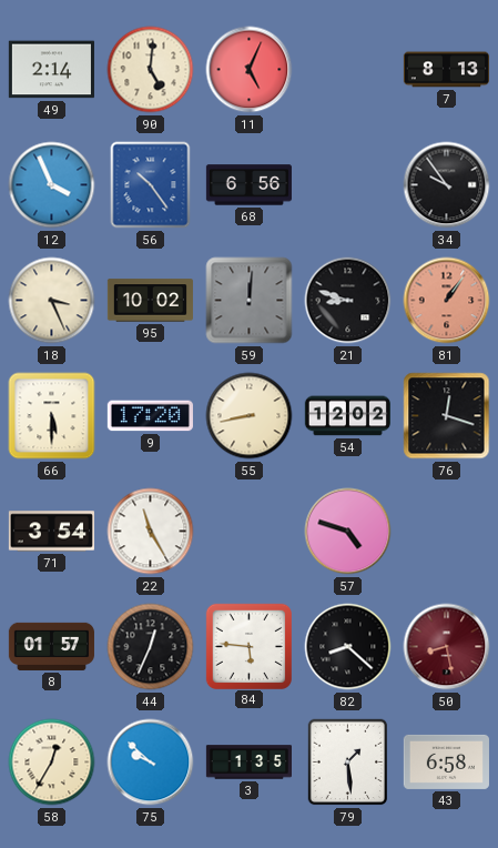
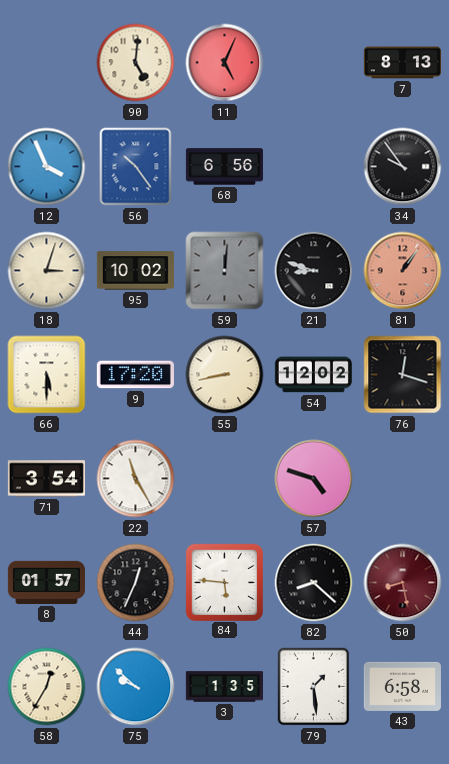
49: 2:14 -> none
18: 3:26 -> 3:03
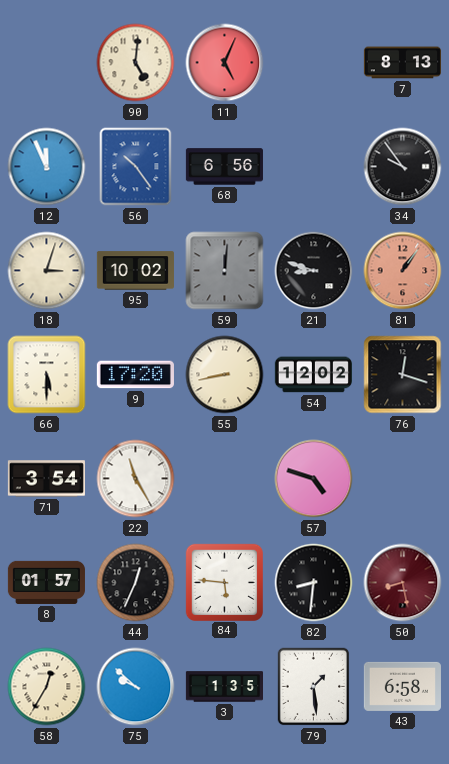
12: 3:56 -> 11:56
82: 8:22 -> 8:31
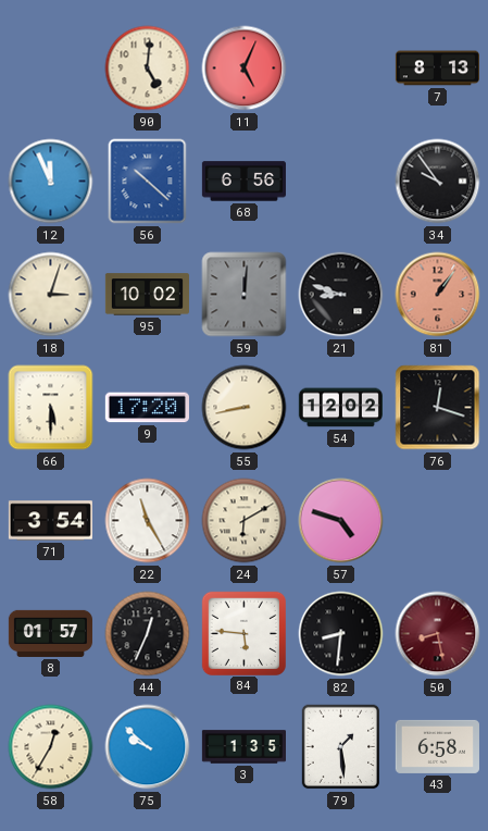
56: 10:24 -> 10:22
24: none -> 6:10
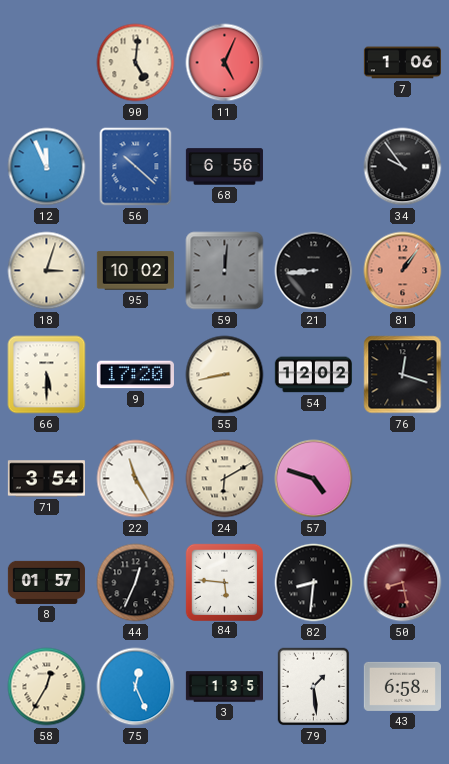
7: 8:13 -> 1:06
21: 8:48 -> 8:44
75: 9:52 -> 12:26
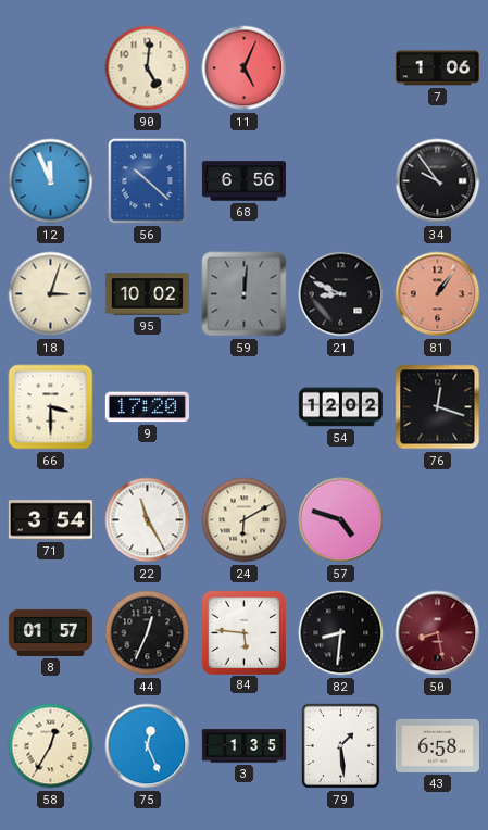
21: 8:44 -> 8:49
66: 5:30 -> 3:30
55: 8:43 -> none
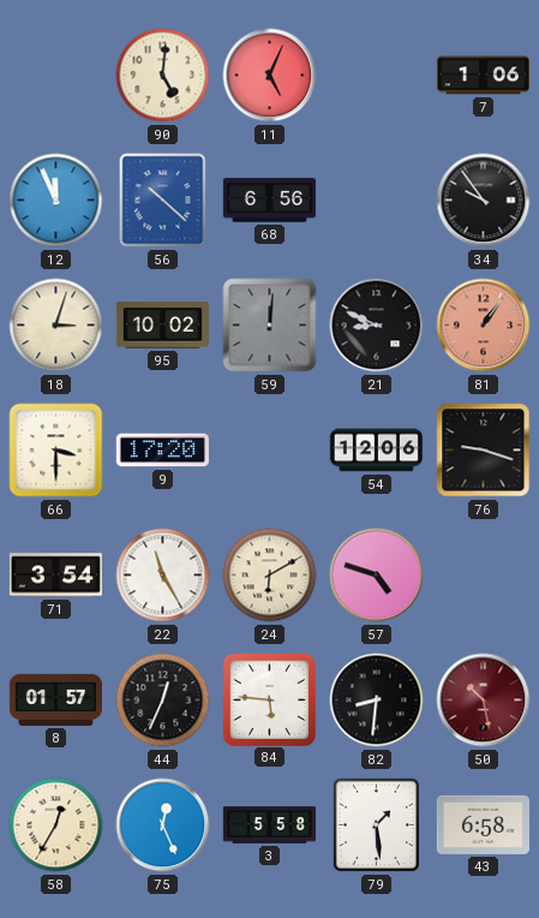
54: 12:02 -> 12:06
76: 12:18 -> 9:18
50: 8:28 -> 10:28
3: 1:35 -> 5:58
